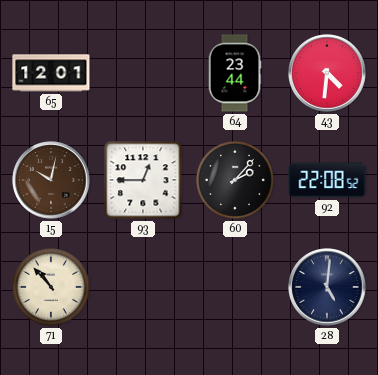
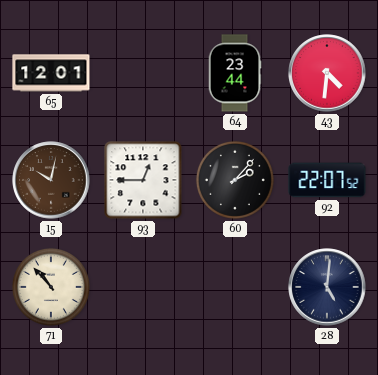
92: 22:08 -> 22:07
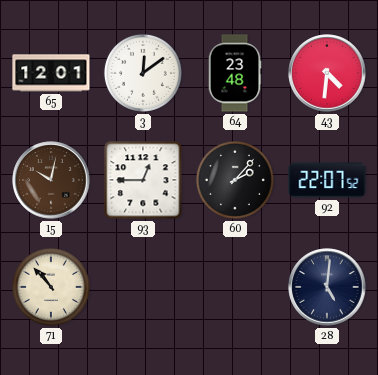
3: none -> 12:09
64: 23:44 -> 23:48
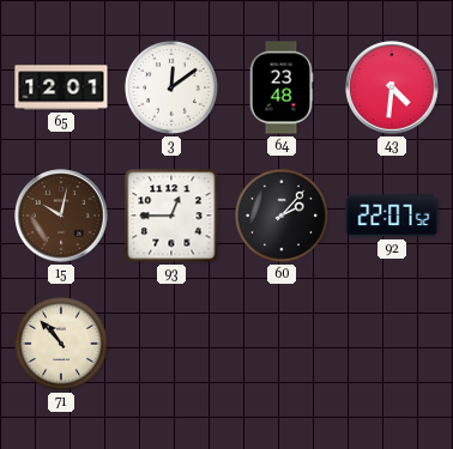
28: 5:01 -> none
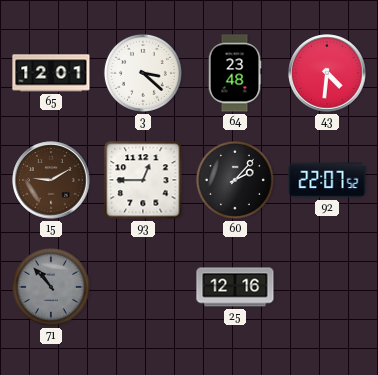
3: 12:09 -> 3:22
15: 10:02 -> 9:10
71 dial: cream -> grey
25: none -> 12:16
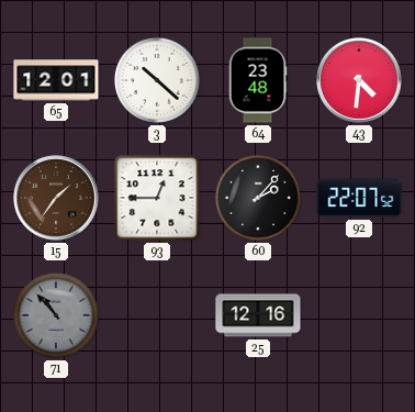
3: 3:22 -> 10:22
15: 9:10 -> 1:36
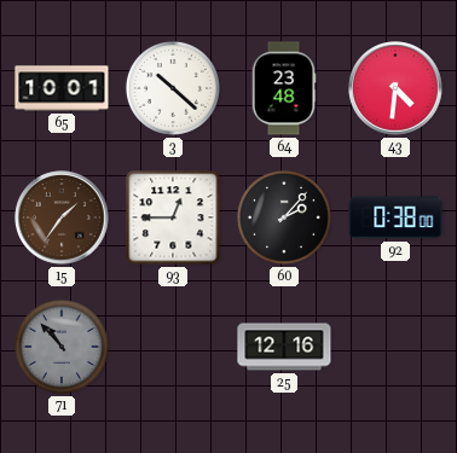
65: 12:01 -> 10:01
92: 22:07 -> 0:38
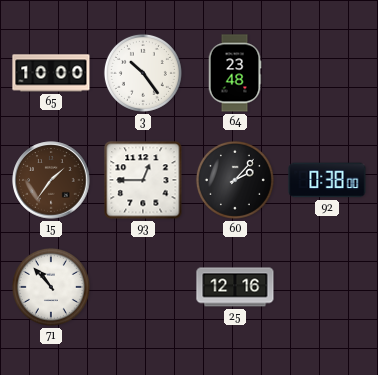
65: 10:01 -> 10:00
3: 10:22 -> 10:24
43: 4:31 -> none
71 dial: grey -> white
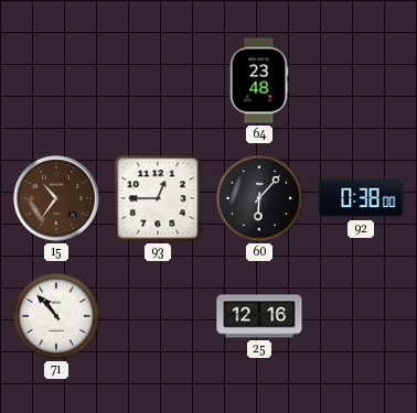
65: 10:00 -> none
3: 10:24 -> none
15: 1:36 -> 10:36
60: 2:07 -> 6:07
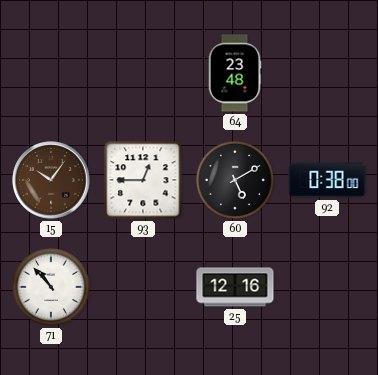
15: 10:36 -> 10:06
60: 6:07 -> 5:10
